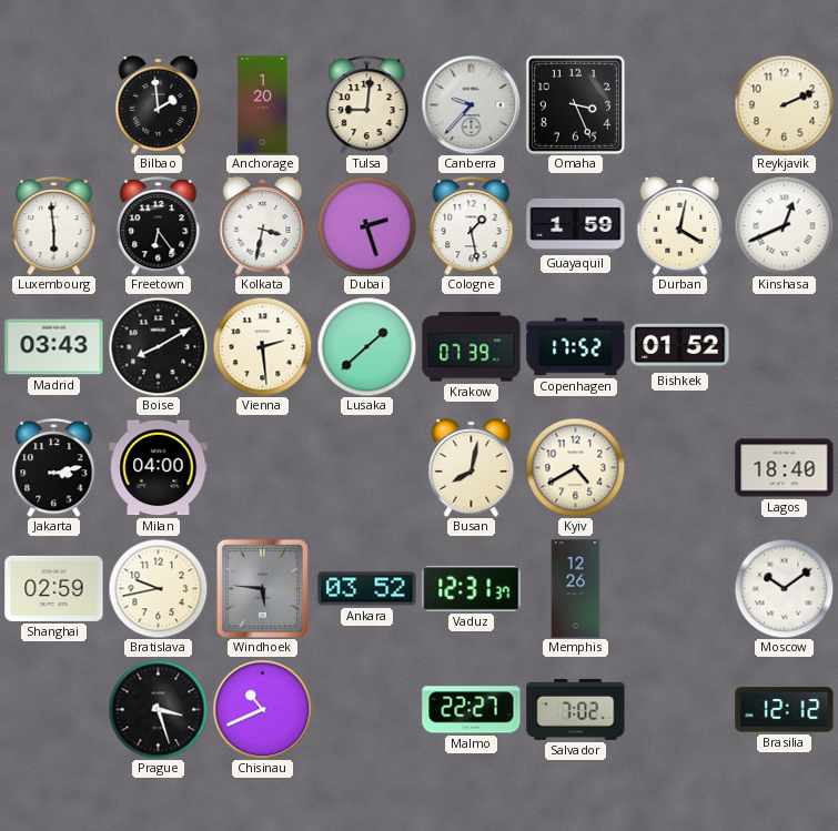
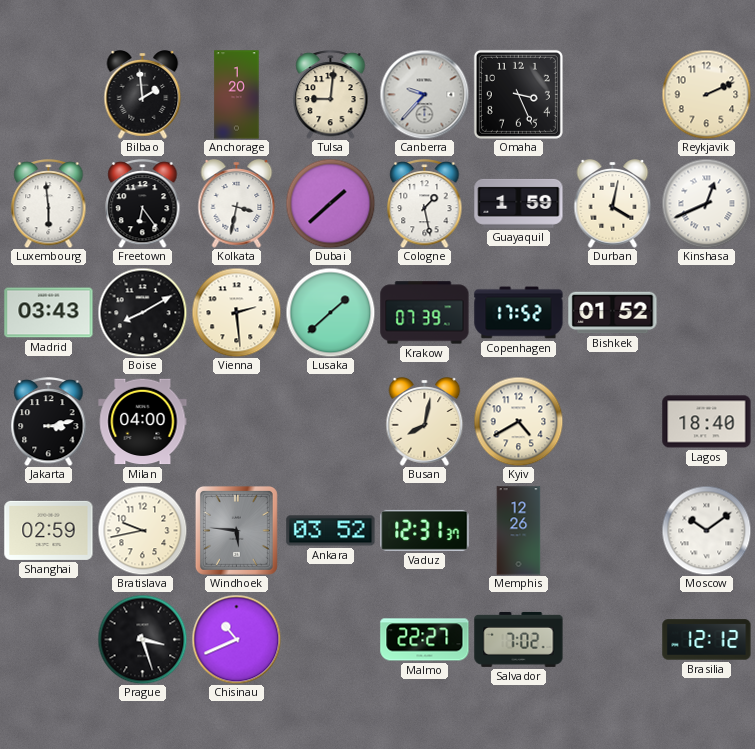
Dubai: 2:27 -> 1:38
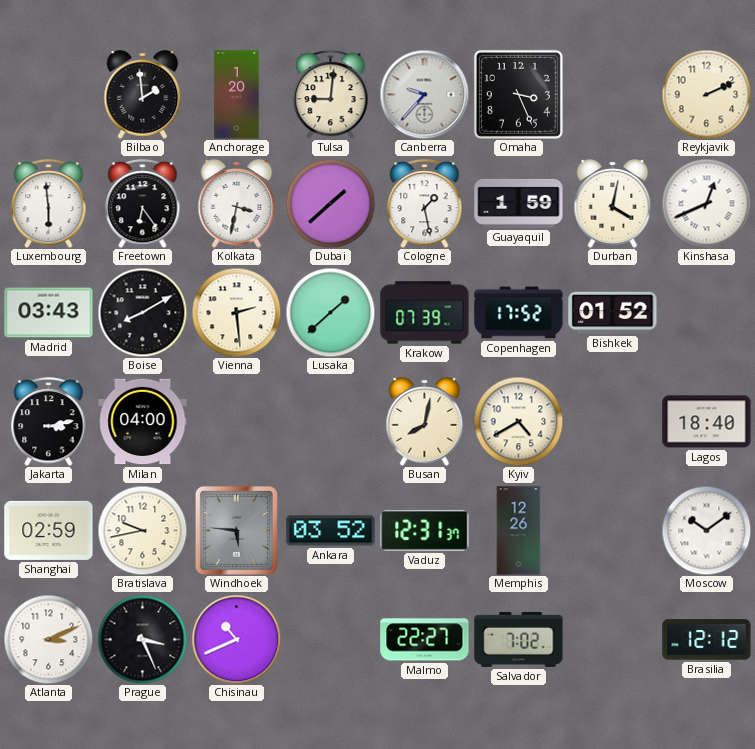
Atlanta: none -> 3:11
Prague: 3:27 -> 3:26
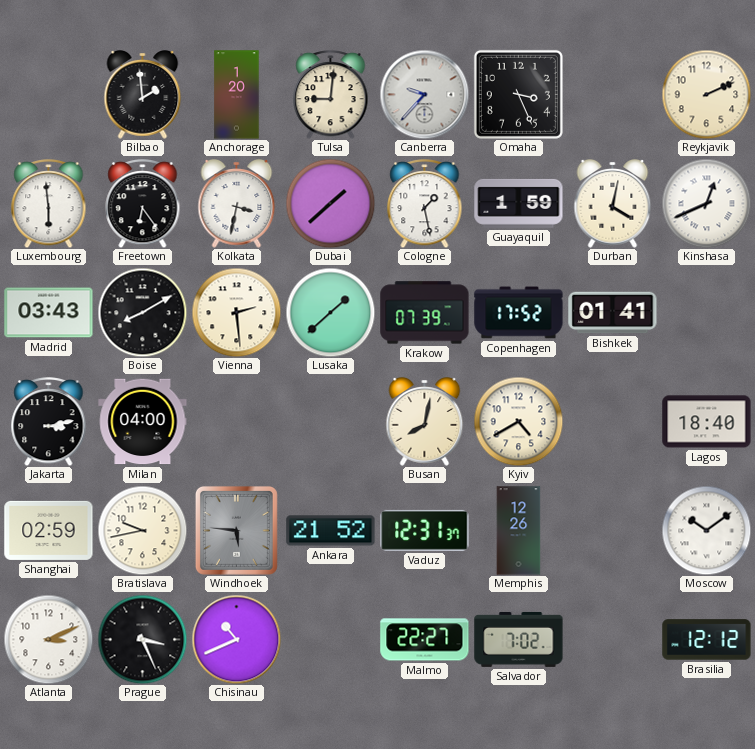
Bishkek: 01:52 -> 01:41
Ankara: 03:52 -> 21:52
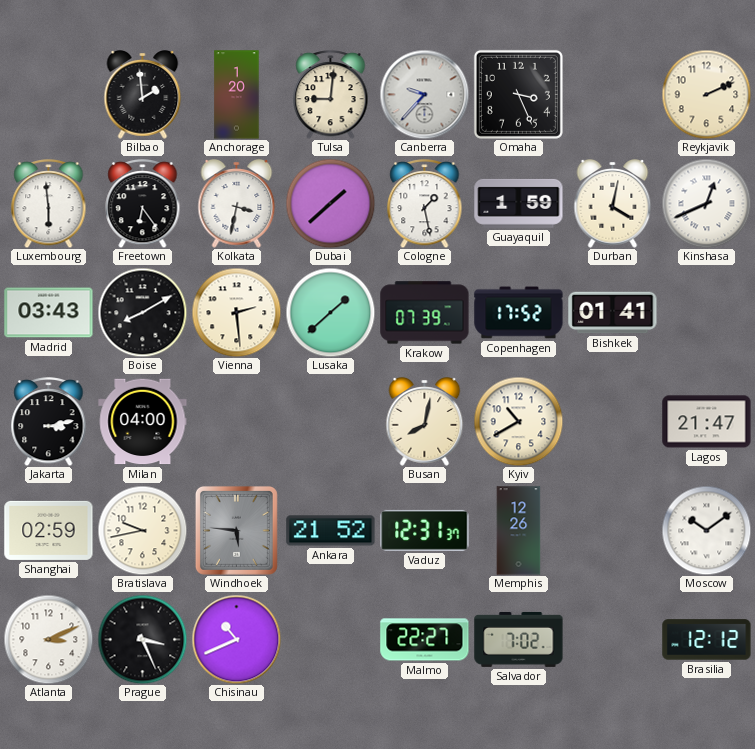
Kyiv: 4:40 -> 10:40
Lagos: 18:40 -> 21:47
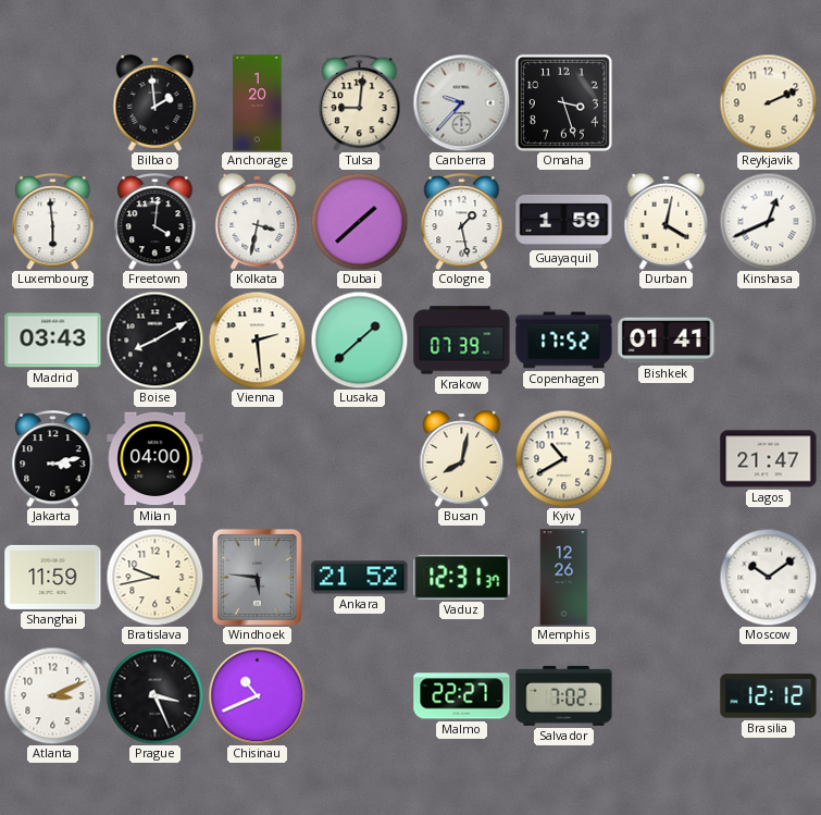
Omaha: 3:26 -> 3:27
Freetown: 6:24 -> 4:01
Shanghai: 02:59 -> 11:59
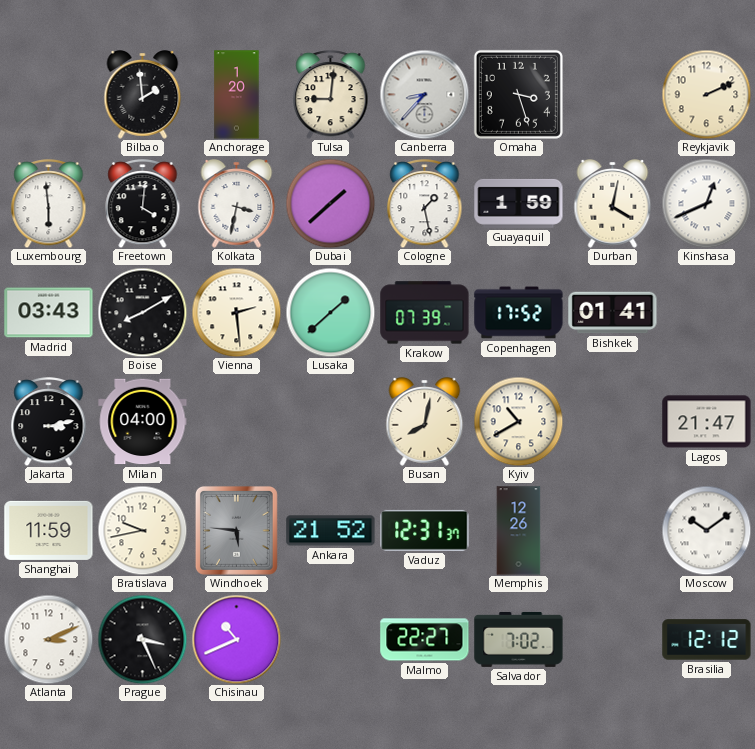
Canberra: 9:37 -> 8:37
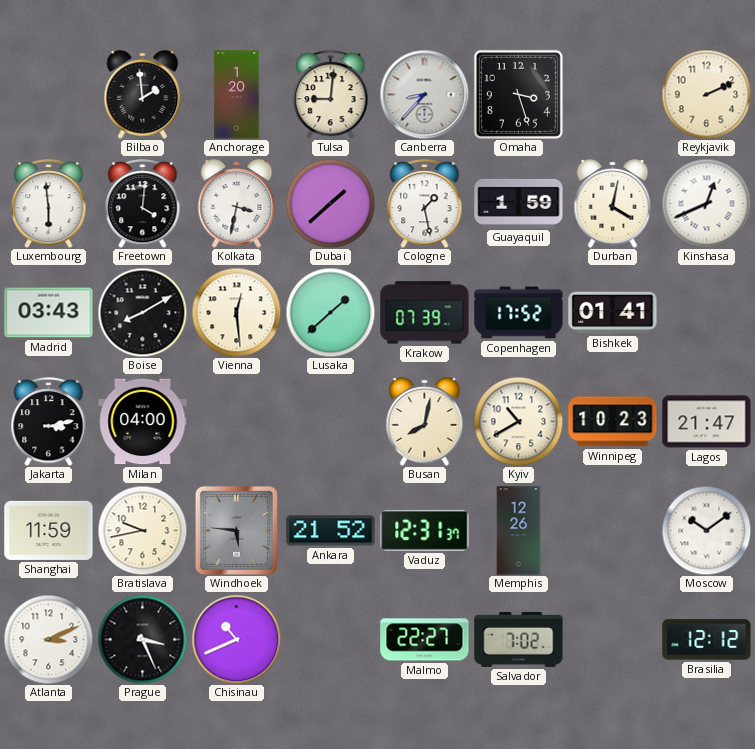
Vienna: 2:29 -> 12:29
Winnipeg: none -> 10:23
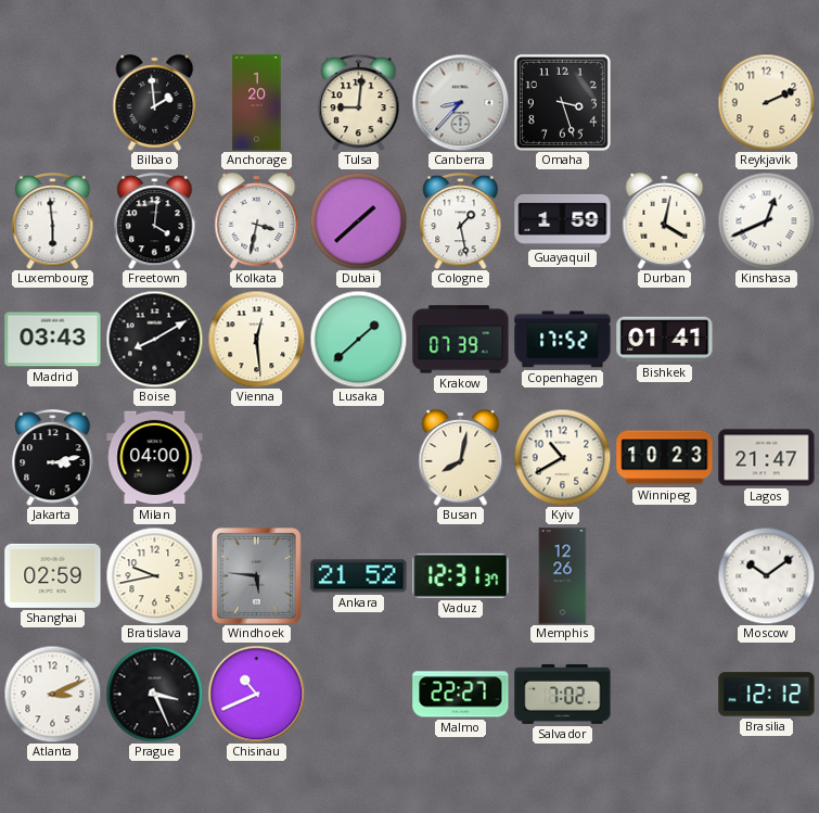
Shanghai: 11:59 -> 02:59
